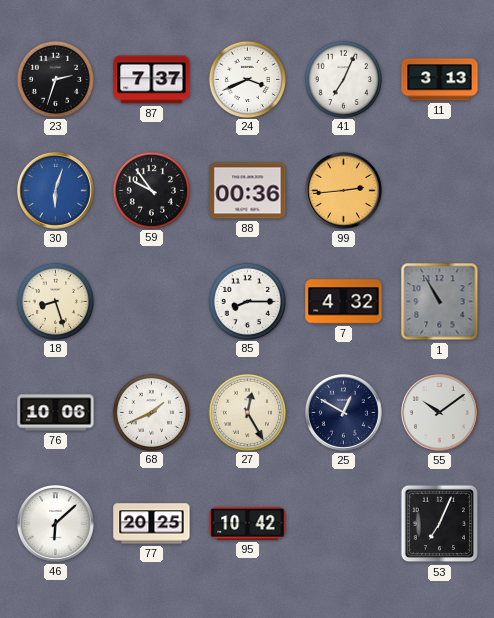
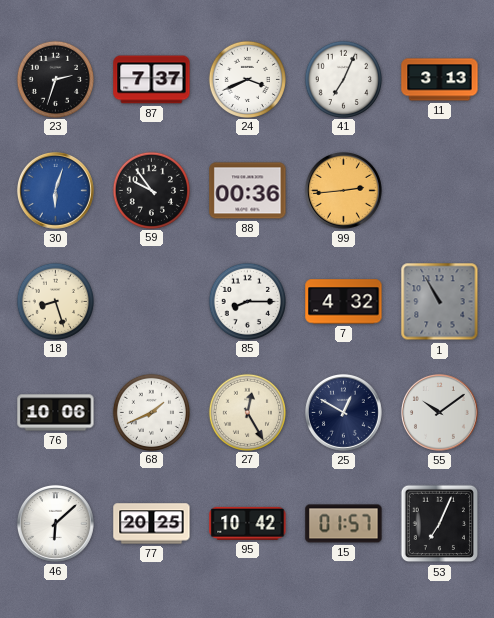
15: none -> 01:57
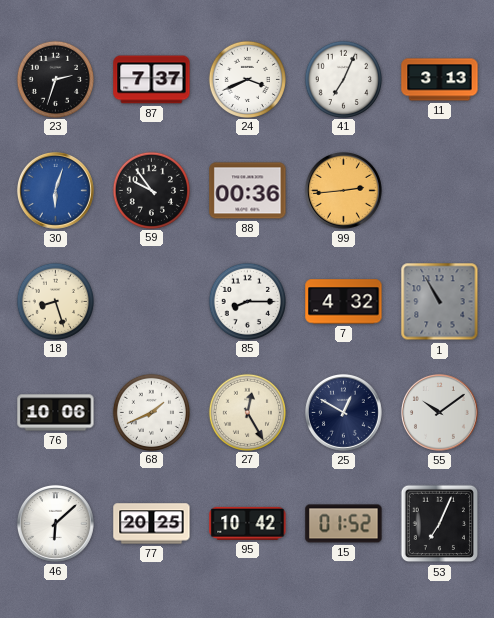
15: 01:57 -> 01:52
